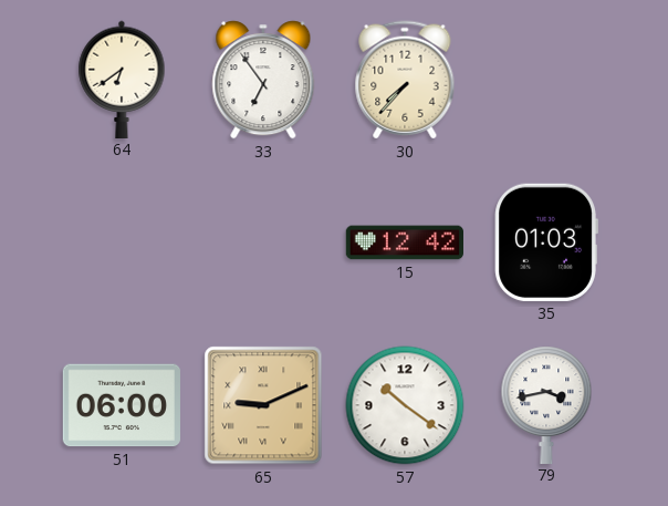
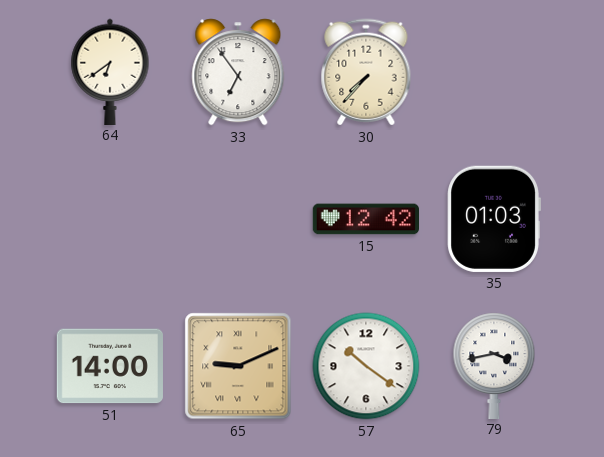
51: 06:00 -> 14:00
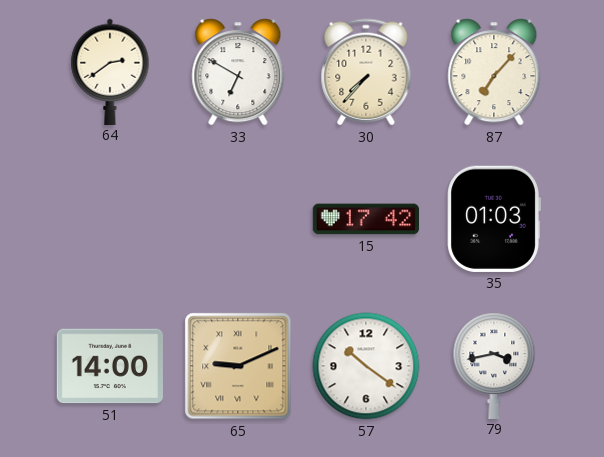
64: 6:39 -> 2:39
33: 6:54 -> 6:50
87: none -> 7:07
15: 12:42 -> 17:42
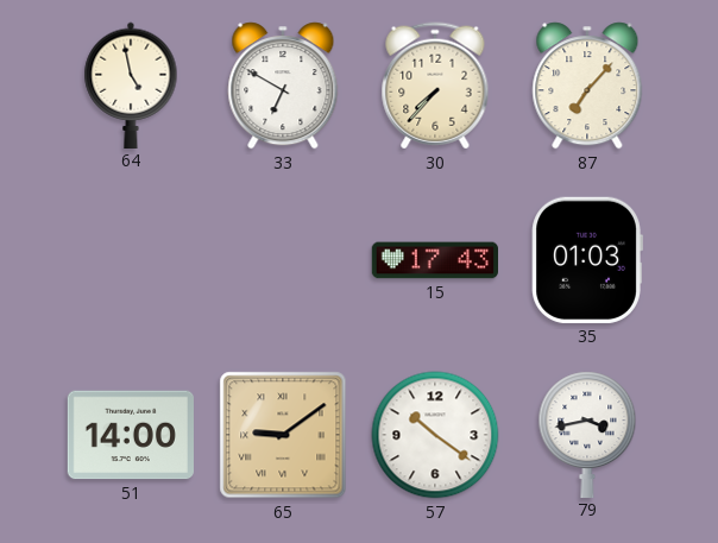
64: 2:39 -> 4:58
15: 17:42 -> 17:43
65: 9:11 -> 9:09
